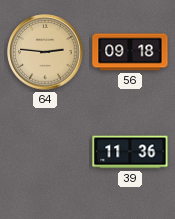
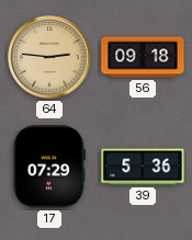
17: none -> 07:29
39: 11:36 -> 5:36
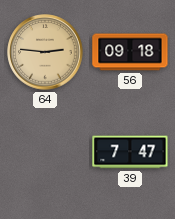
17: 07:29 -> none
39: 5:36 -> 7:47
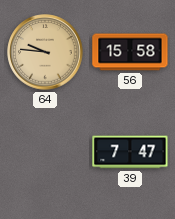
64: 2:46 -> 9:46
56: 09:18 -> 15:58
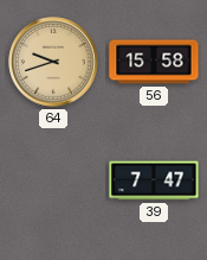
64: 9:46 -> 9:42
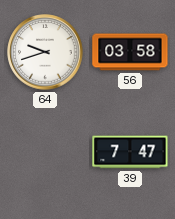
64 dial: champagne -> white
56: 15:58 -> 03:58
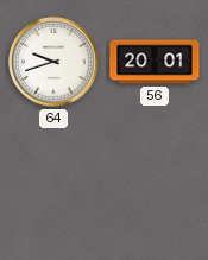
56: 03:58 -> 20:01
39: 7:47 -> none
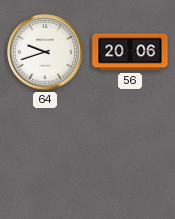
56: 20:01 -> 20:06
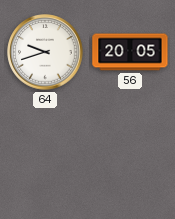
56: 20:06 -> 20:05
